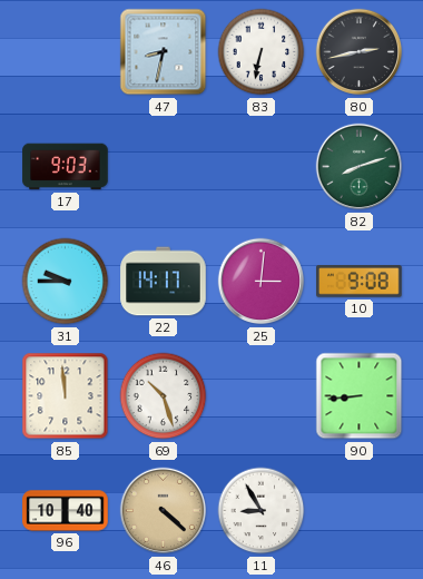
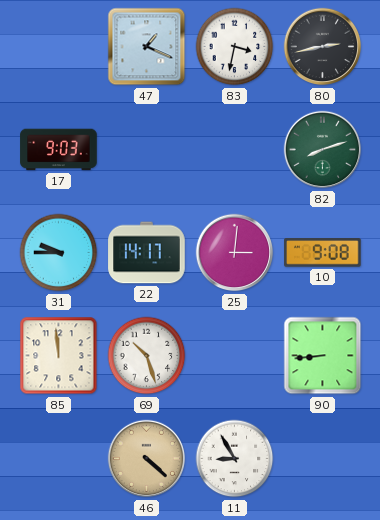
47: 8:32 -> 1:19
83: 6:32 -> 3:32
96: 10:40 -> none
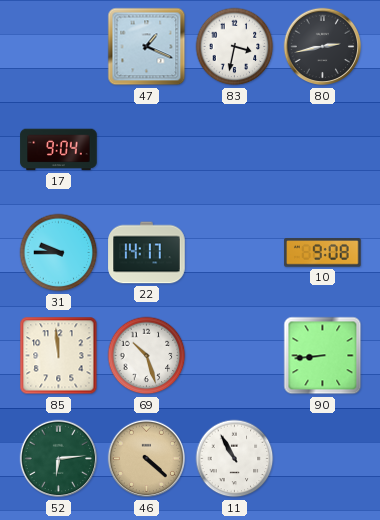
17: 9:03 -> 9:04
82: 8:12 -> none
25: 3:01 -> none
52: none -> 6:14
11: 8:55 -> 10:55
